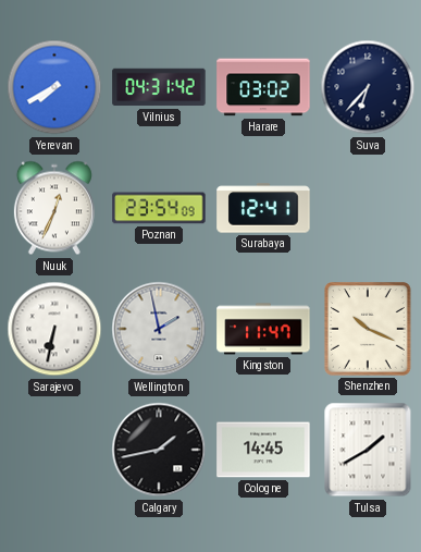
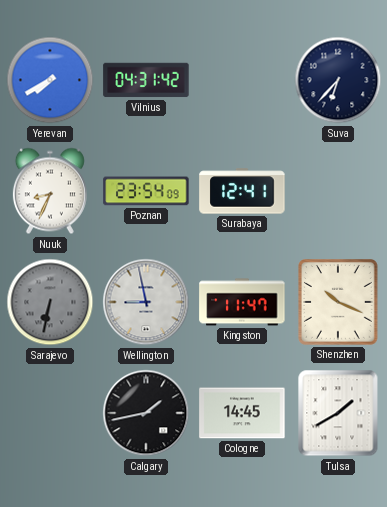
Harare: 03:02 -> none
Nuuk: 12:34 -> 8:34
Sarajevo dial: white -> grey
Wellington: 1:58 -> 8:58
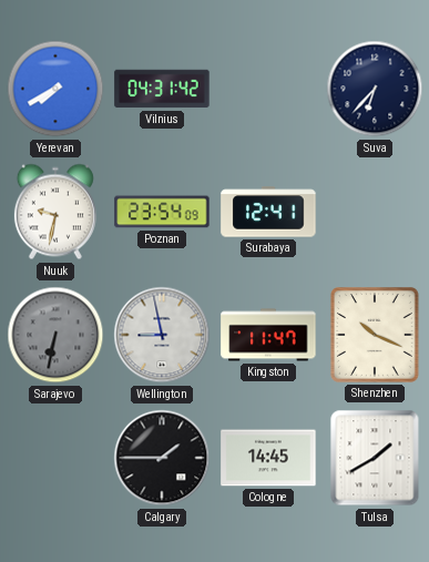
Nuuk: 8:34 -> 9:32
Calgary: 1:43 -> 1:45
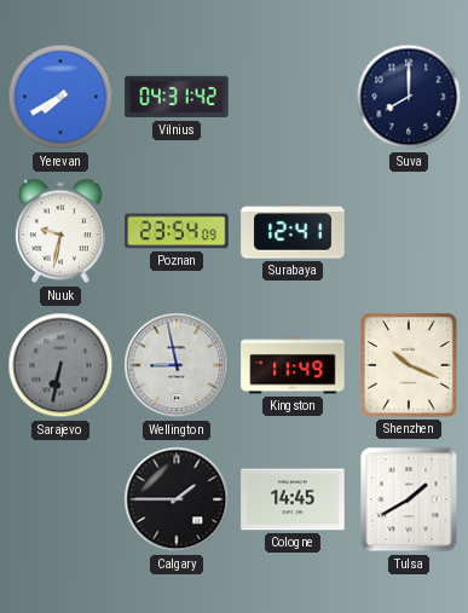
Suva: 6:37 -> 8:00
Kingston: 11:47 -> 11:49
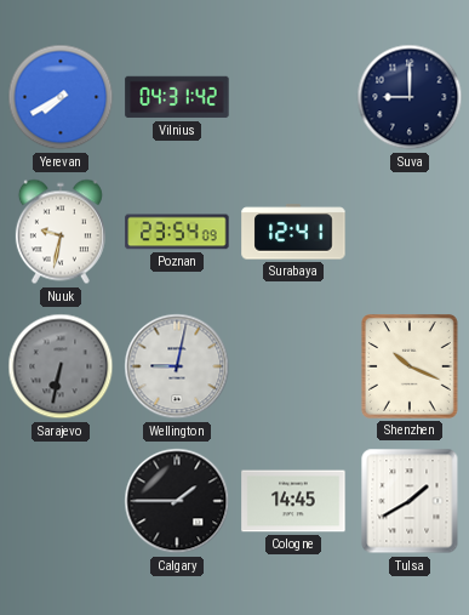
Suva: 8:00 -> 9:00
Wellington: 8:58 -> 9:02
Kingston: 11:49 -> none
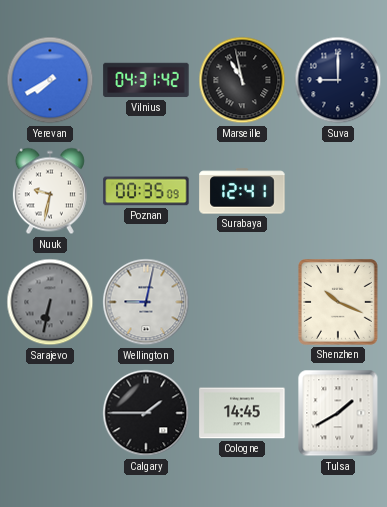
Marseille: none -> 10:58
Poznan: 23:54 -> 00:35
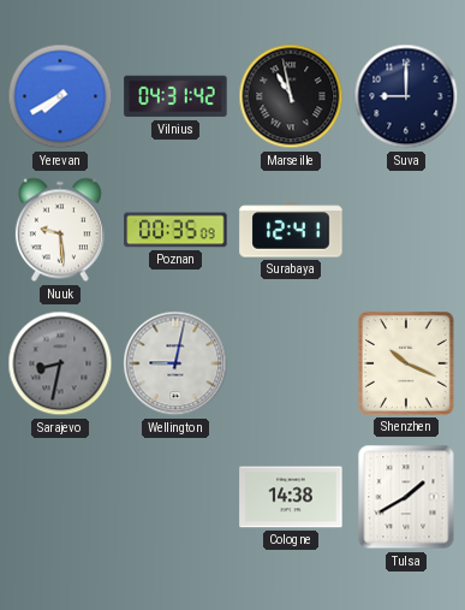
Nuuk: 9:32 -> 9:29
Sarajevo: 6:32 -> 8:32
Calgary: 1:45 -> none
Cologne: 14:45 -> 14:38
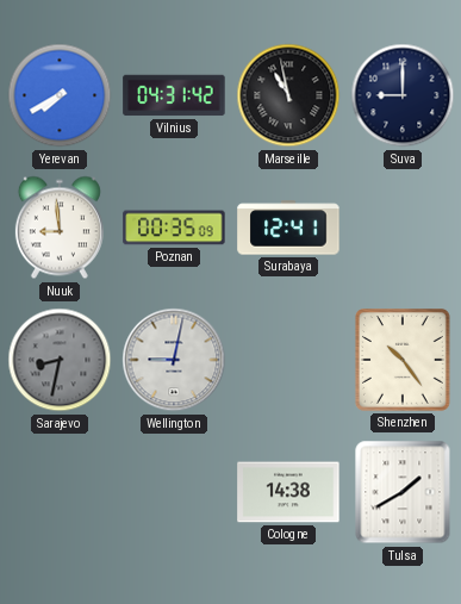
Nuuk: 9:29 -> 8:59
Shenzhen: 10:19 -> 10:24
